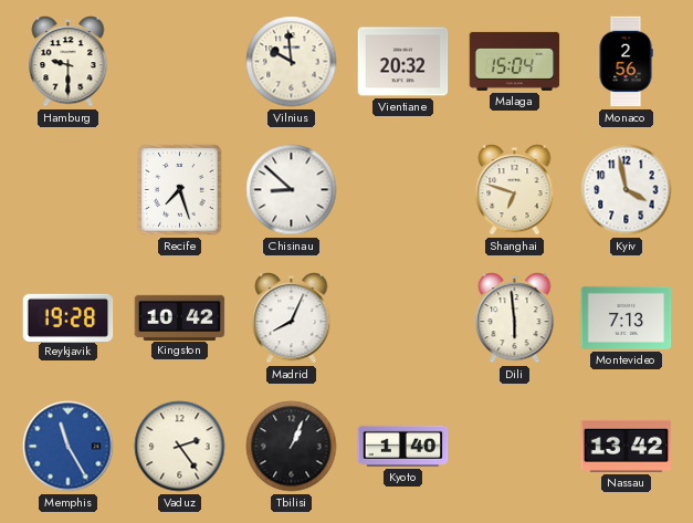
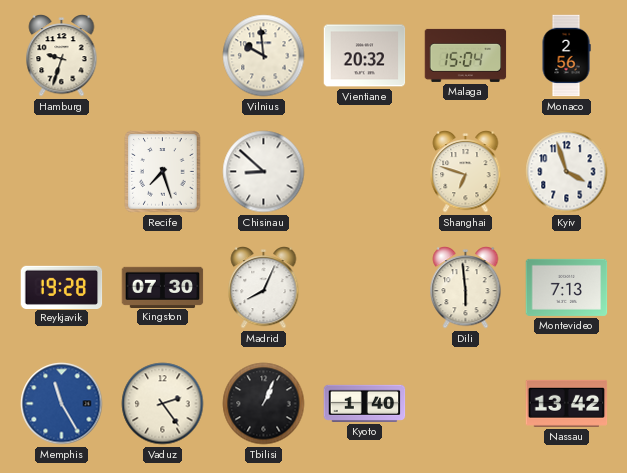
Hamburg: 9:30 -> 9:33
Kyiv: 3:58 -> 3:57
Kingston: 10:42 -> 07:30
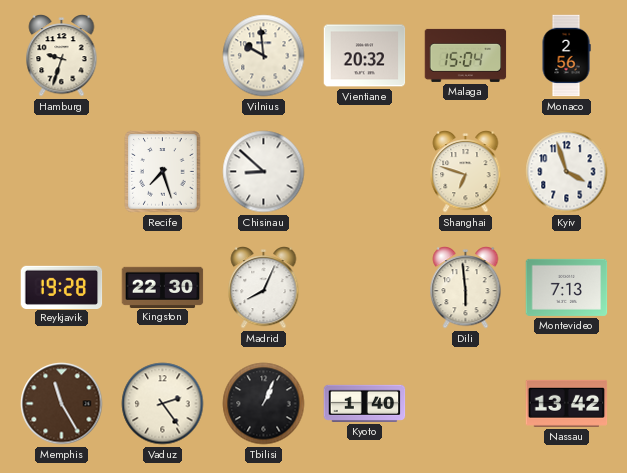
Kingston: 07:30 -> 22:30
Memphis dial: blue -> brown
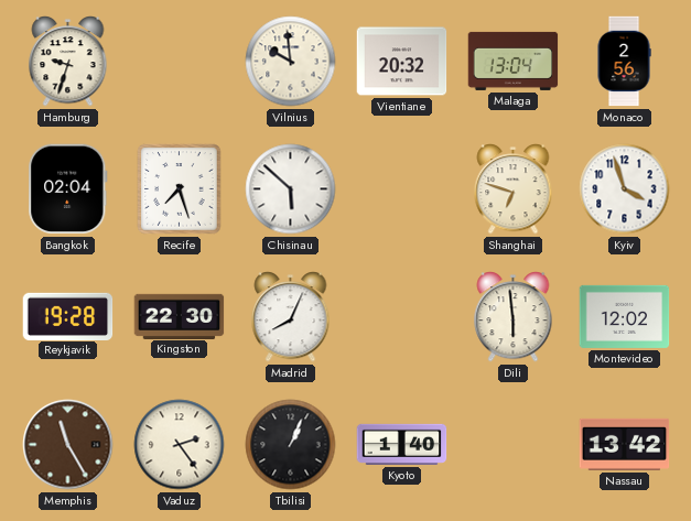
Malaga: 15:04 -> 13:04
Bangkok: none -> 02:04
Chisinau: 8:52 -> 5:52
Montevideo: 7:13 -> 12:02
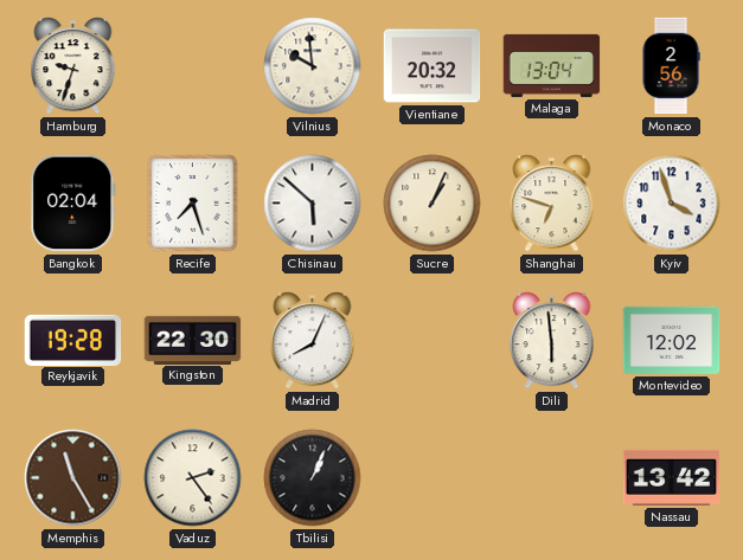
Sucre: none -> 1:04
Kyoto: 1:40 -> none
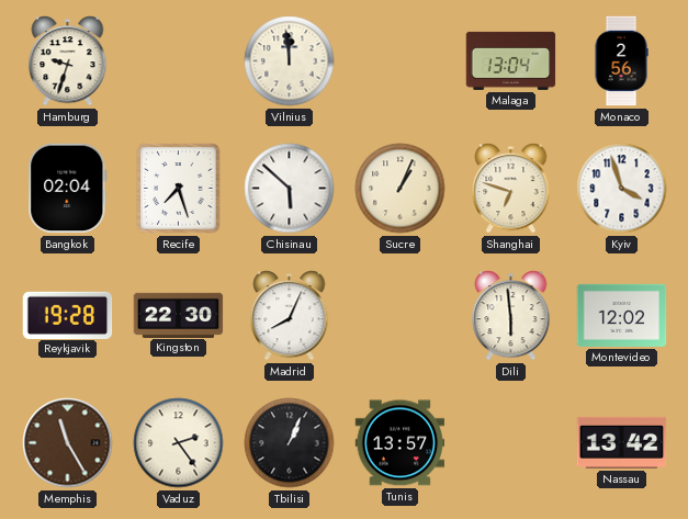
Vilnius: 9:59 -> 11:59
Vientiane: 20:32 -> none
Tunis: none -> 13:57
